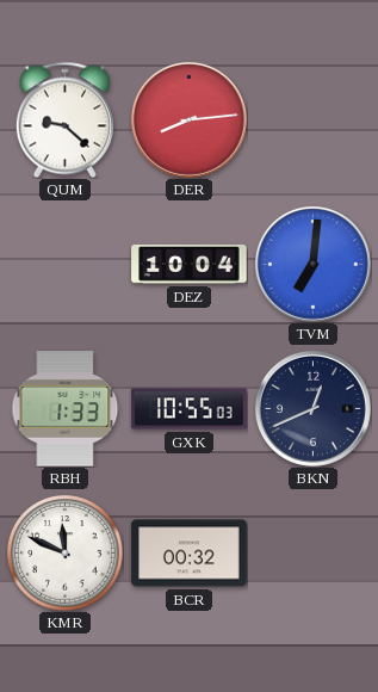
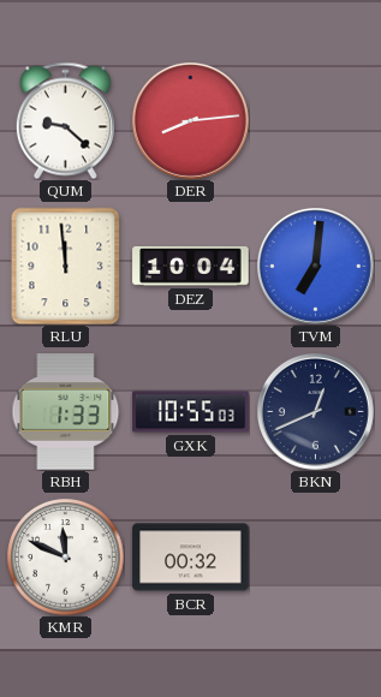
RLU: none -> 11:59
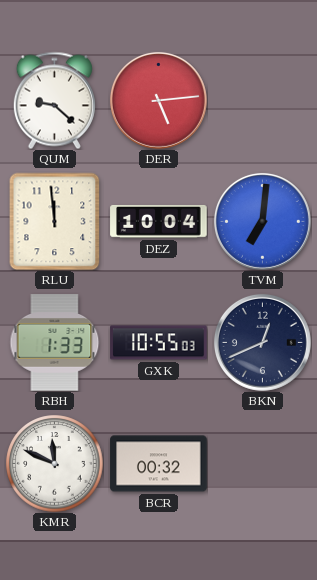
DER: 8:14 -> 5:14
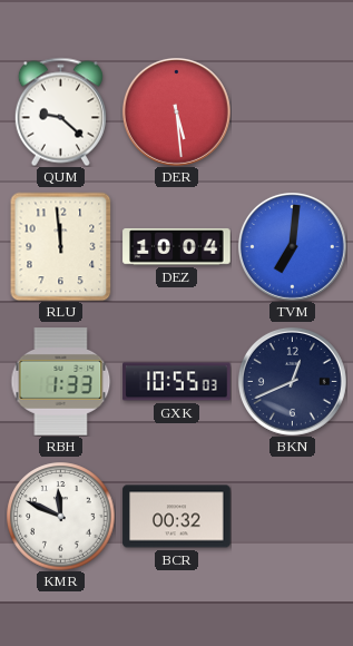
DER: 5:14 -> 5:29
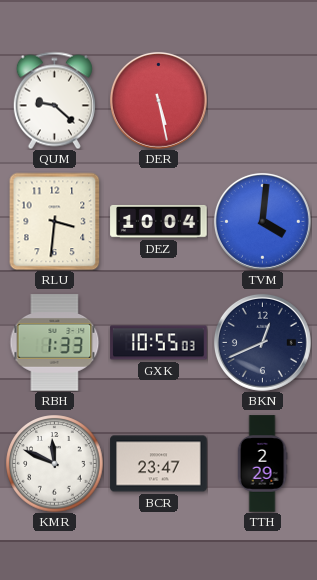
DER: 5:29 -> 5:28
RLU: 11:59 -> 3:31
TVM: 7:01 -> 4:01
BCR: 00:32 -> 23:47
TTH: none -> 2:29
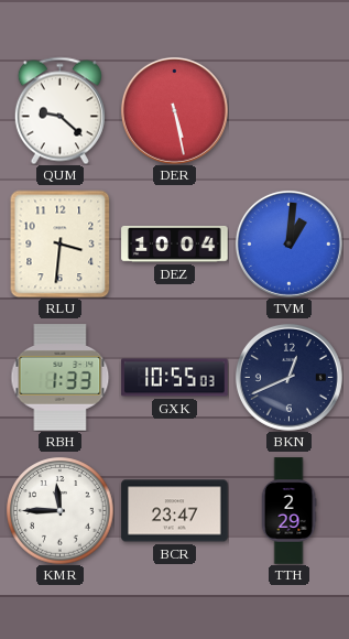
TVM: 4:01 -> 1:01
KMR: 11:49 -> 11:45
